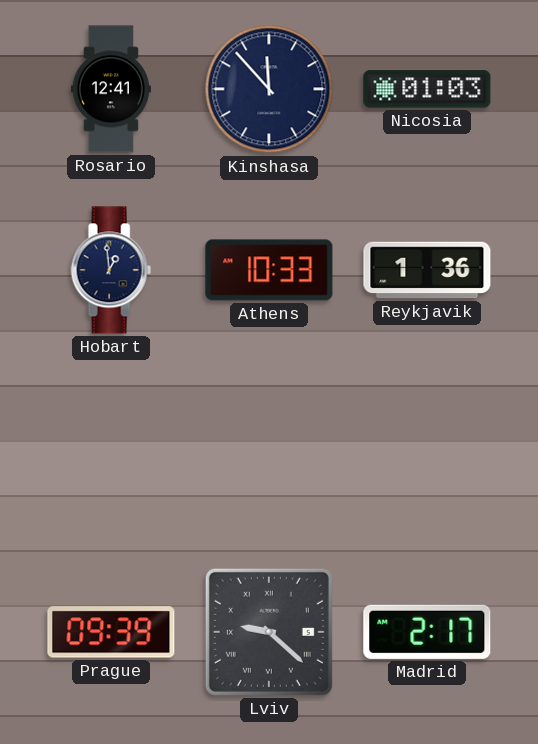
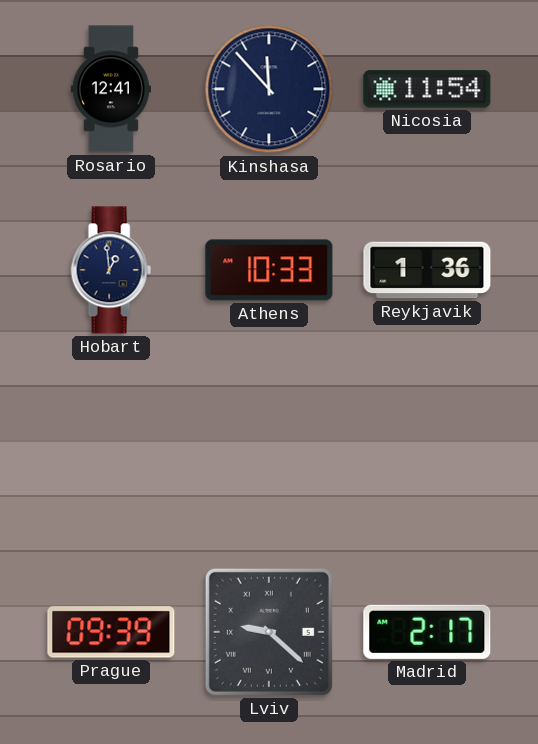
Nicosia: 01:03 -> 11:54
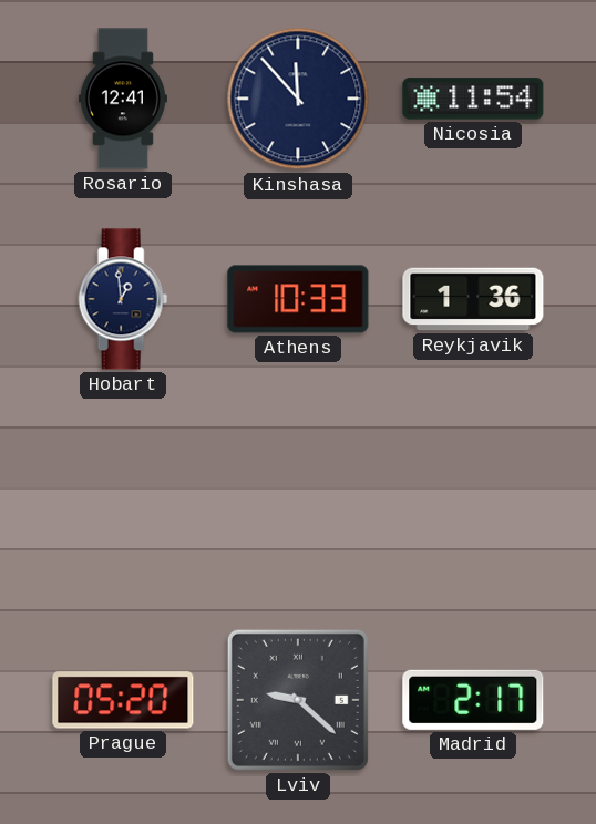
Prague: 09:39 -> 05:20
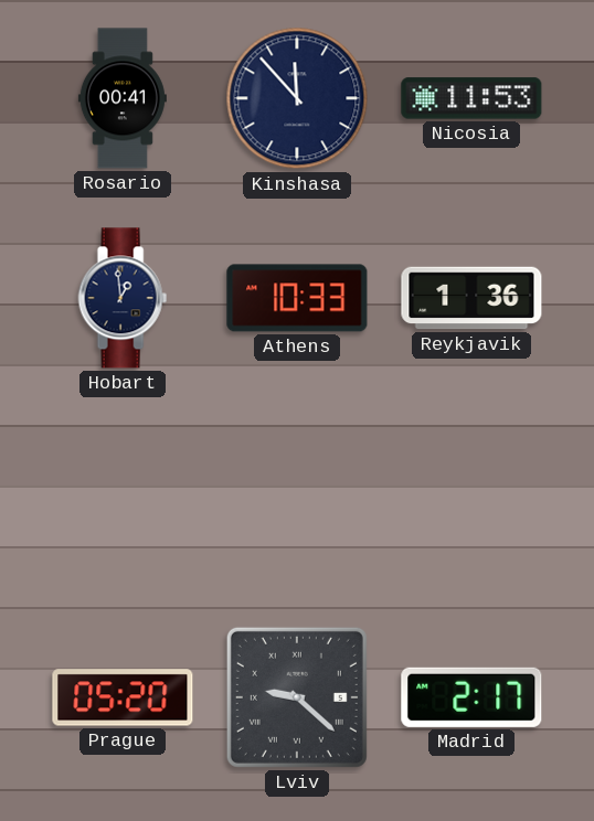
Rosario: 12:41 -> 00:41
Nicosia: 11:54 -> 11:53
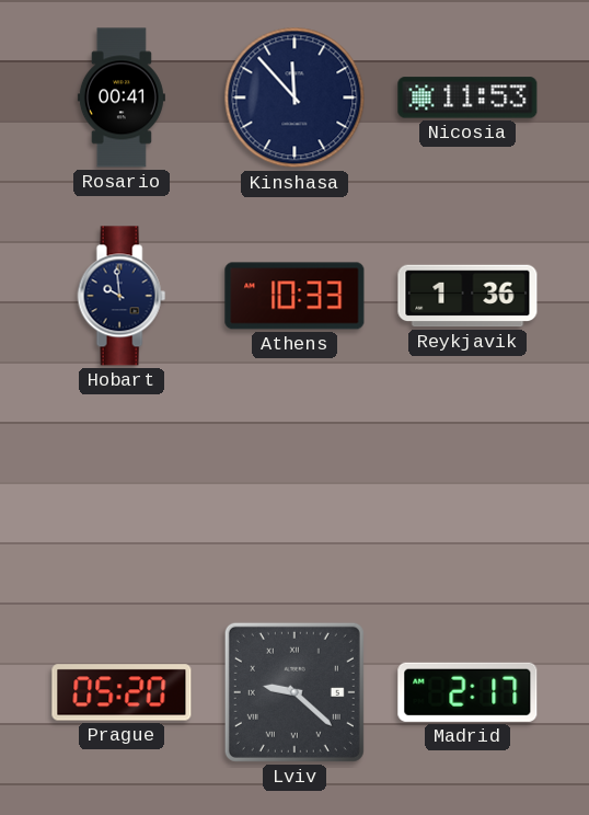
Hobart: 12:59 -> 9:59
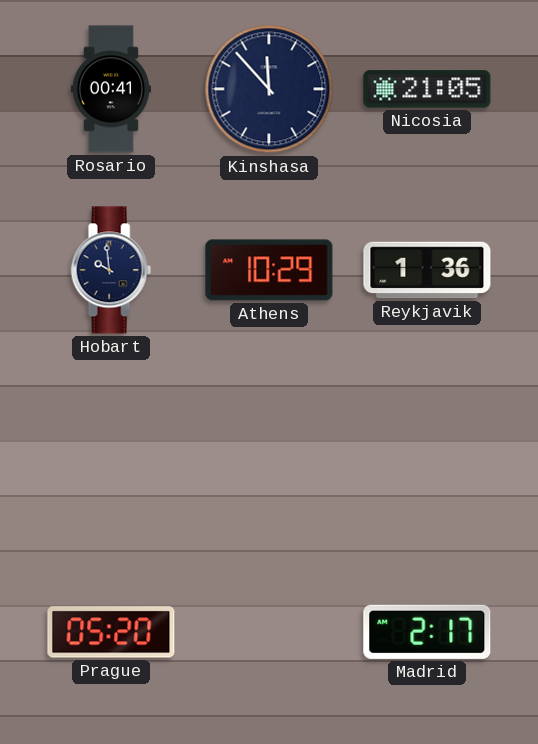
Nicosia: 11:53 -> 21:05
Athens: 10:33 -> 10:29
Lviv: 9:22 -> none
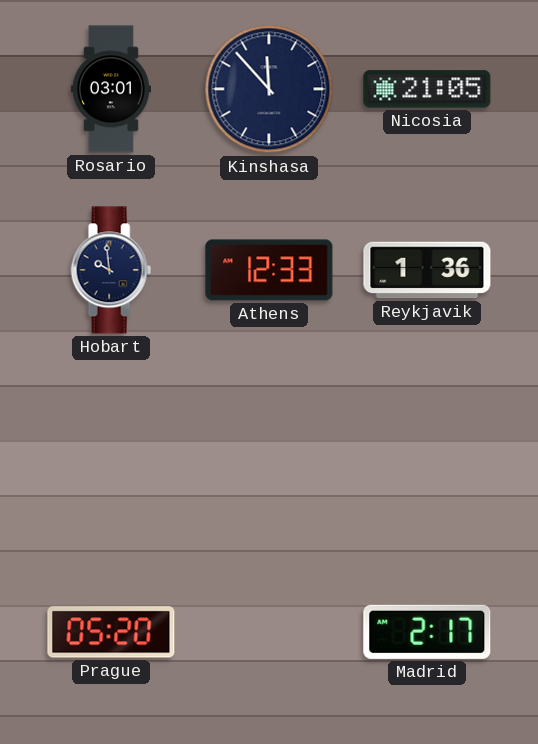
Rosario: 00:41 -> 03:01
Athens: 10:29 -> 12:33
